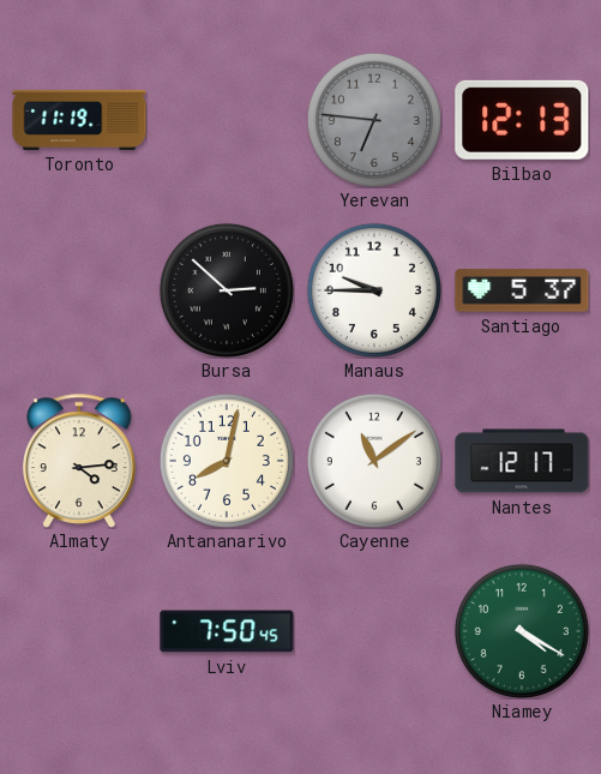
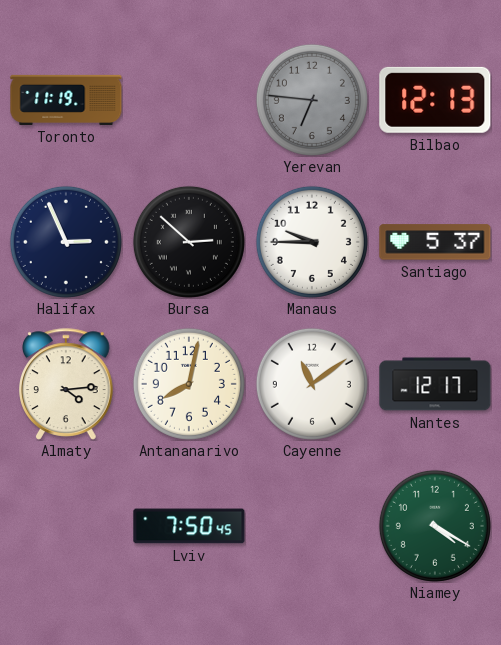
Halifax: none -> 2:56
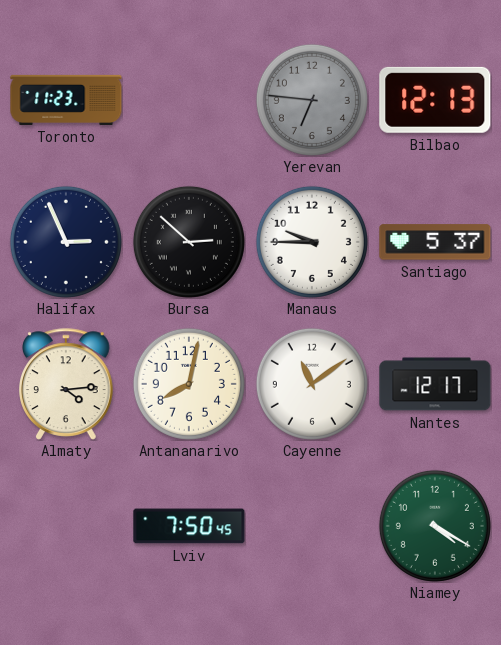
Toronto: 11:19 -> 11:23
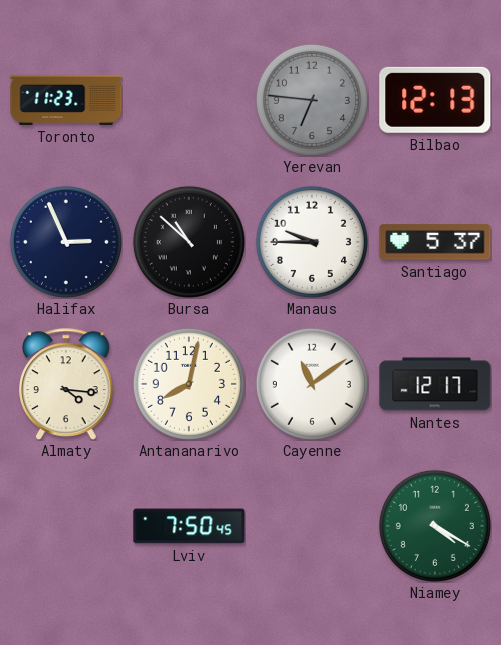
Bursa: 2:52 -> 10:52
Almaty: 4:14 -> 4:16
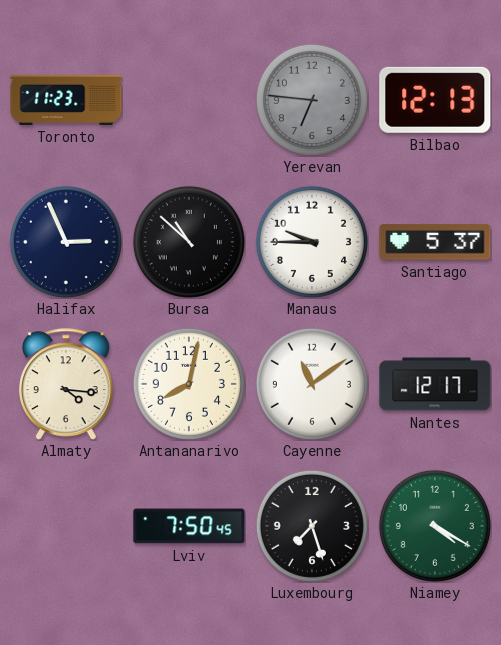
Luxembourg: none -> 7:27
